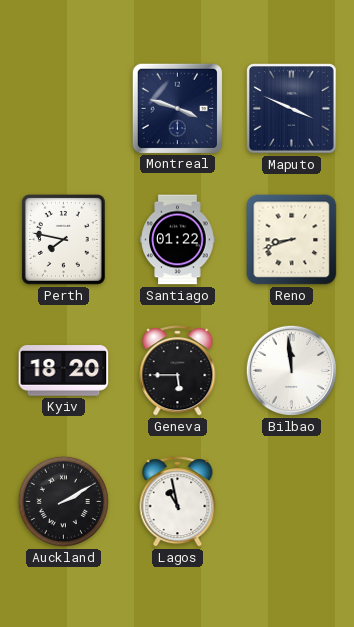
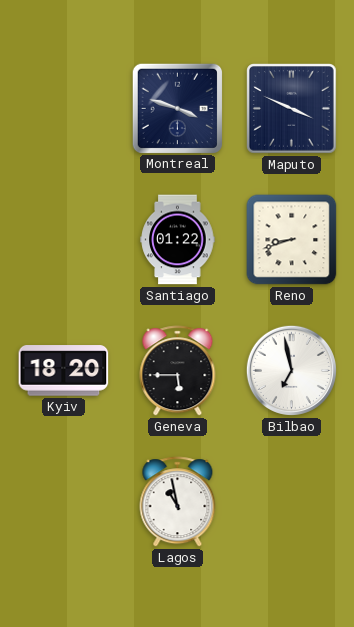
Perth: 7:47 -> none
Bilbao: 11:59 -> 6:58
Auckland: 2:10 -> none
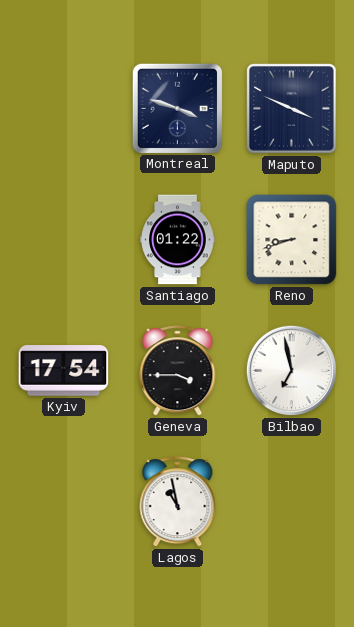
Kyiv: 18:20 -> 17:54
Geneva: 5:45 -> 3:45
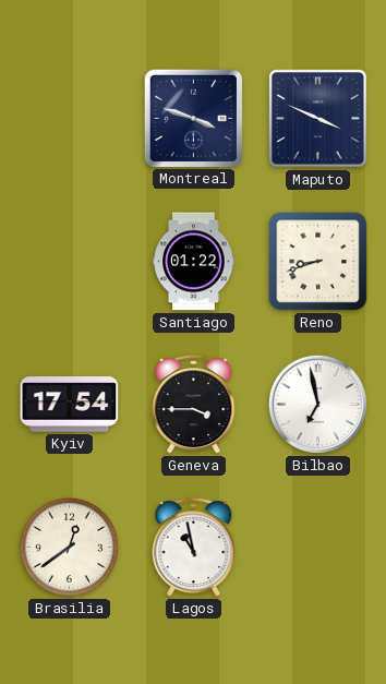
Brasilia: none -> 12:39
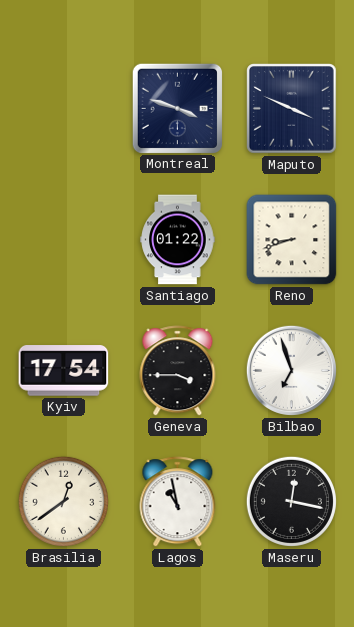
Bilbao: 6:58 -> 6:57
Maseru: none -> 12:17
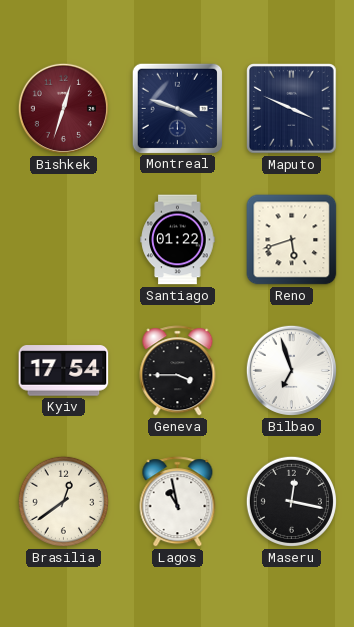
Bishkek: none -> 12:33
Reno: 8:42 -> 5:42
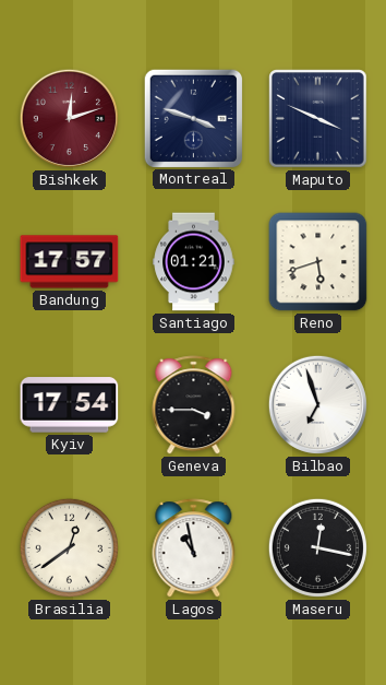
Bishkek: 12:33 -> 12:12
Bandung: none -> 17:57
Santiago: 01:22 -> 01:21
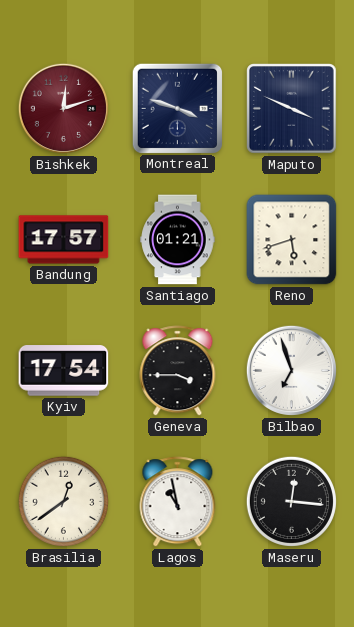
Maseru: 12:17 -> 12:16
